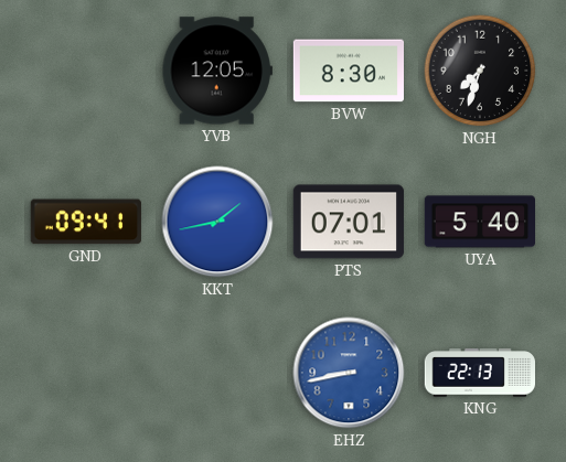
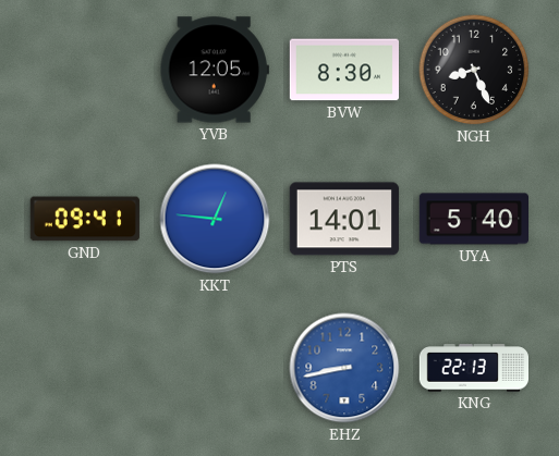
NGH: 7:33 -> 8:26
KKT: 1:43 -> 12:46
PTS: 07:01 -> 14:01
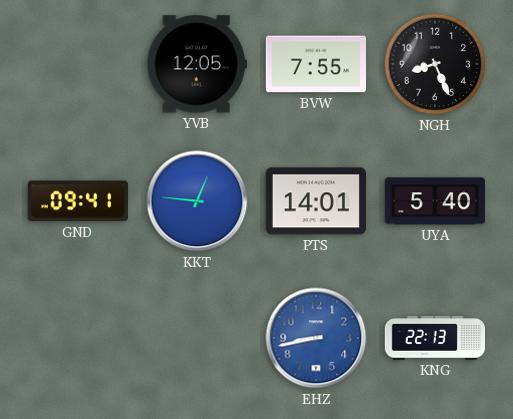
BVW: 8:30 -> 7:55
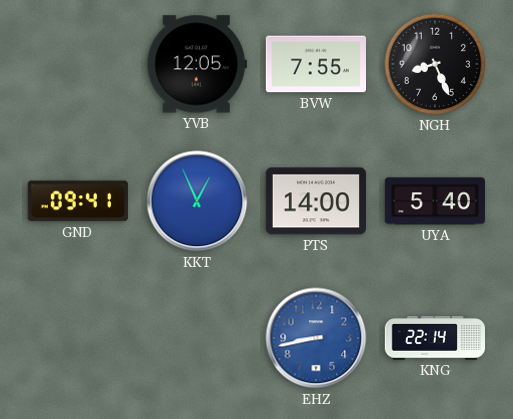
KKT: 12:46 -> 12:56
PTS: 14:01 -> 14:00
KNG: 22:13 -> 22:14
